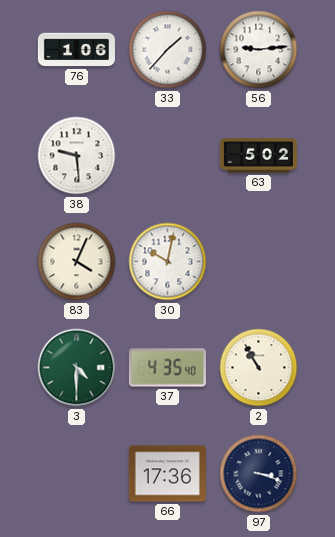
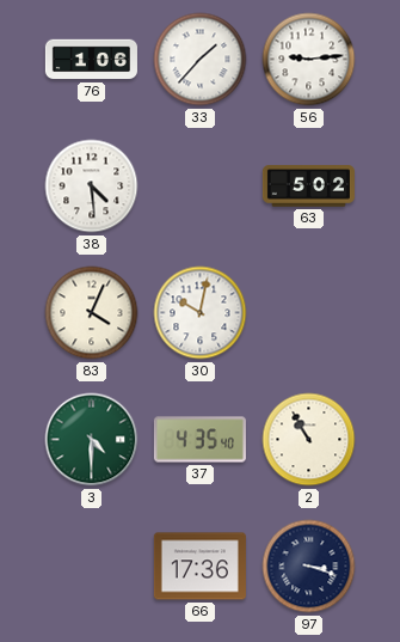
38: 9:29 -> 4:29
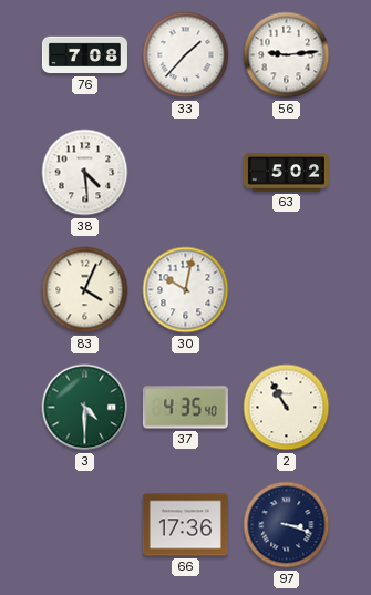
76: 1:06 -> 7:08
